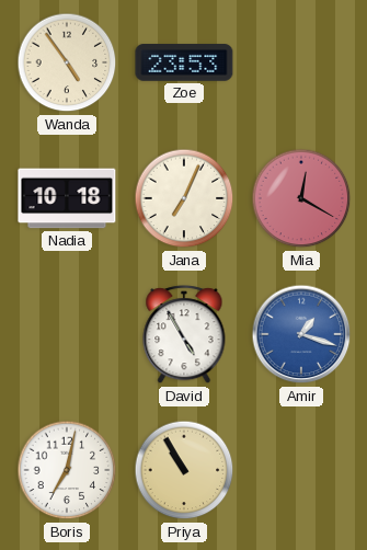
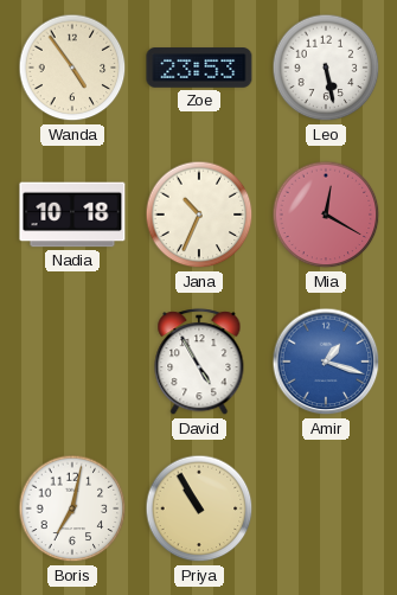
Leo: none -> 5:28
Jana: 7:04 -> 10:34
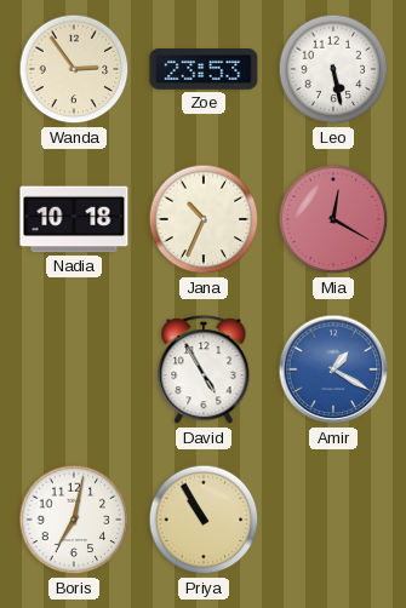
Wanda: 4:54 -> 2:54
Amir: 1:18 -> 1:20
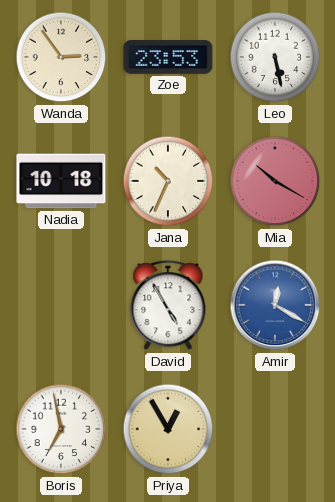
Mia: 12:20 -> 10:20
Amir: 1:20 -> 12:20
Boris: 7:02 -> 6:58
Priya: 10:55 -> 12:55
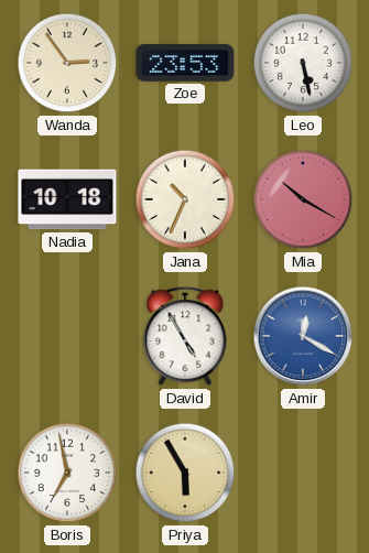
Priya: 12:55 -> 5:55
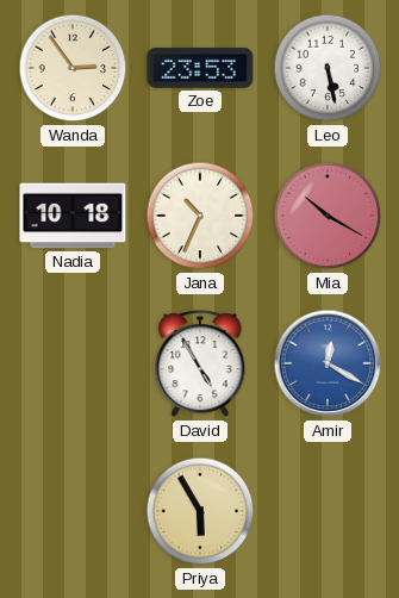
Boris: 6:58 -> none
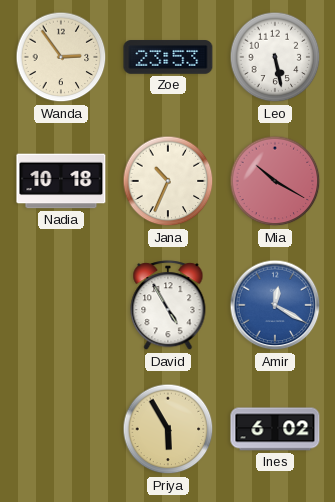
Ines: none -> 6:02
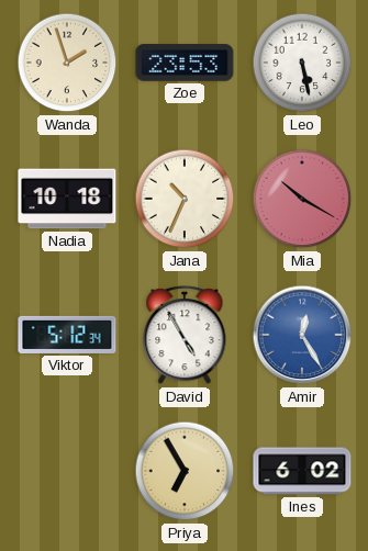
Wanda: 2:54 -> 1:57
Viktor: none -> 5:12
Amir: 12:20 -> 12:25
Priya: 5:55 -> 6:55
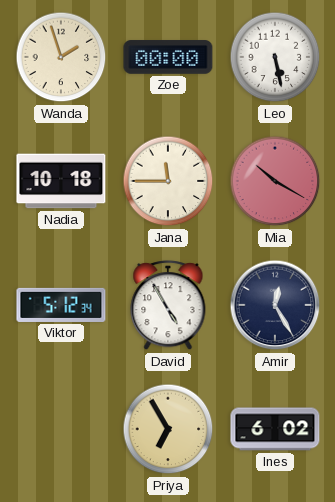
Zoe: 23:53 -> 00:00
Jana: 10:34 -> 11:45
Amir dial: blue -> navy
